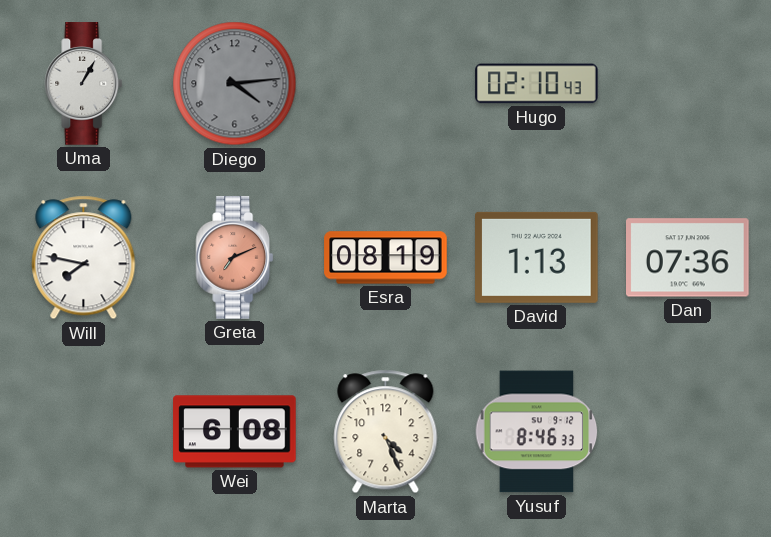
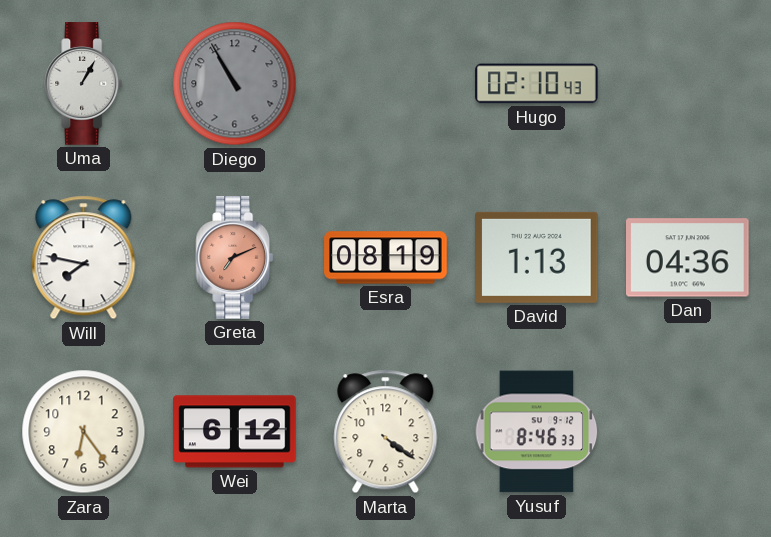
Diego: 4:14 -> 10:55
Dan: 07:36 -> 04:36
Zara: none -> 6:24
Wei: 6:08 -> 6:12
Marta: 4:26 -> 4:21
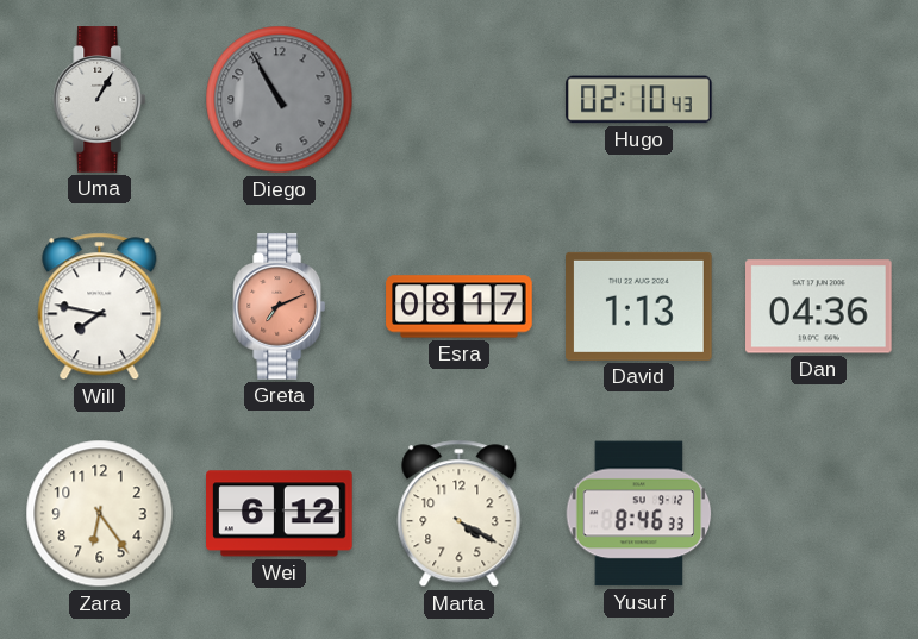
Esra: 08:19 -> 08:17
Marta: 4:21 -> 4:20
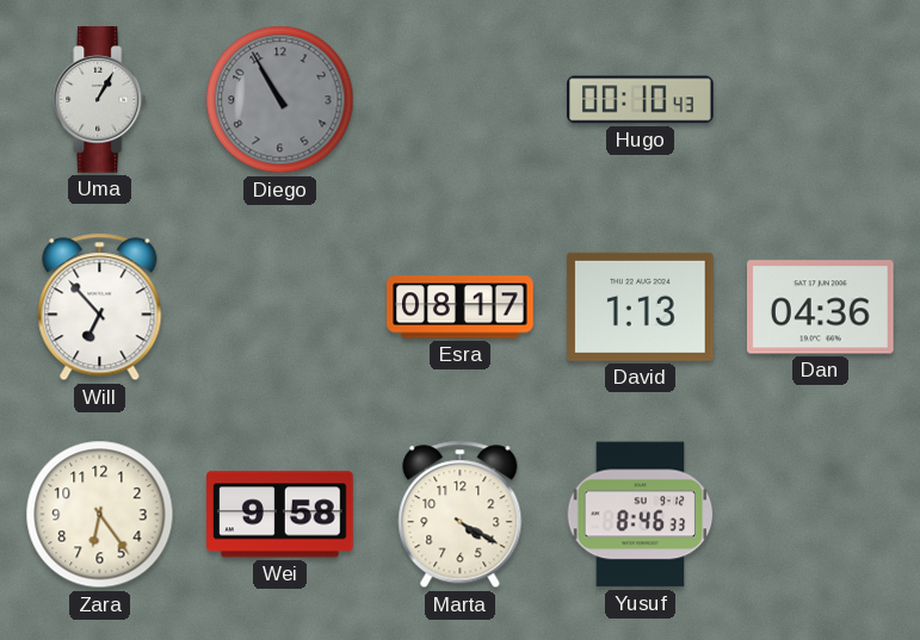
Hugo: 02:10 -> 00:10
Will: 7:47 -> 6:53
Greta: 7:11 -> none
Wei: 6:12 -> 9:58
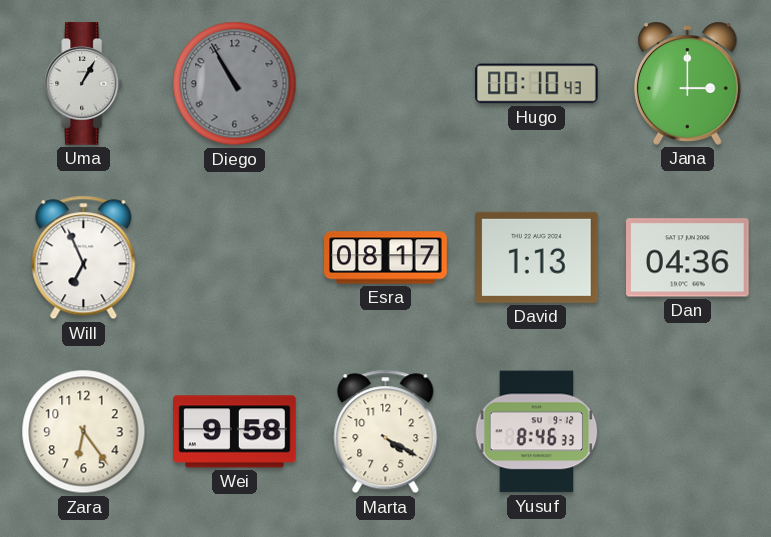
Jana: none -> 3:00
Will: 6:53 -> 6:56
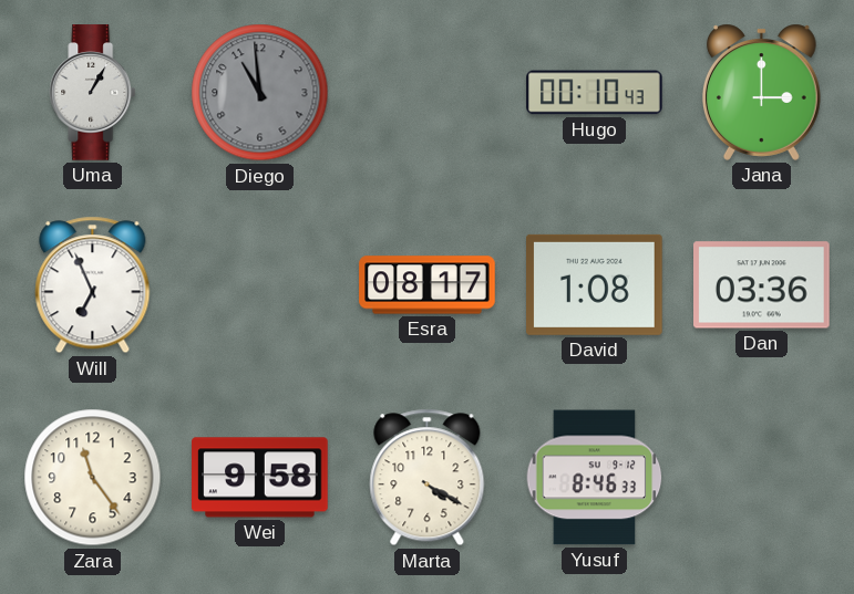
Diego: 10:55 -> 10:59
David: 1:13 -> 1:08
Dan: 04:36 -> 03:36
Zara: 6:24 -> 11:24
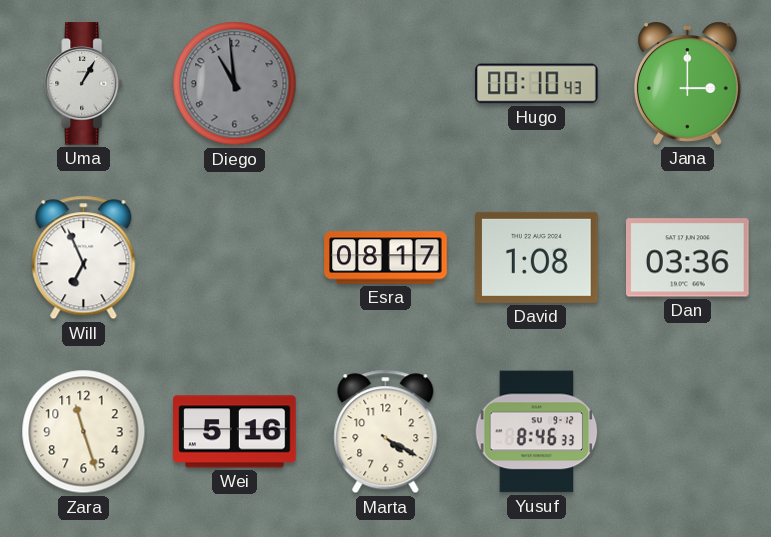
Zara: 11:24 -> 11:27
Wei: 9:58 -> 5:16
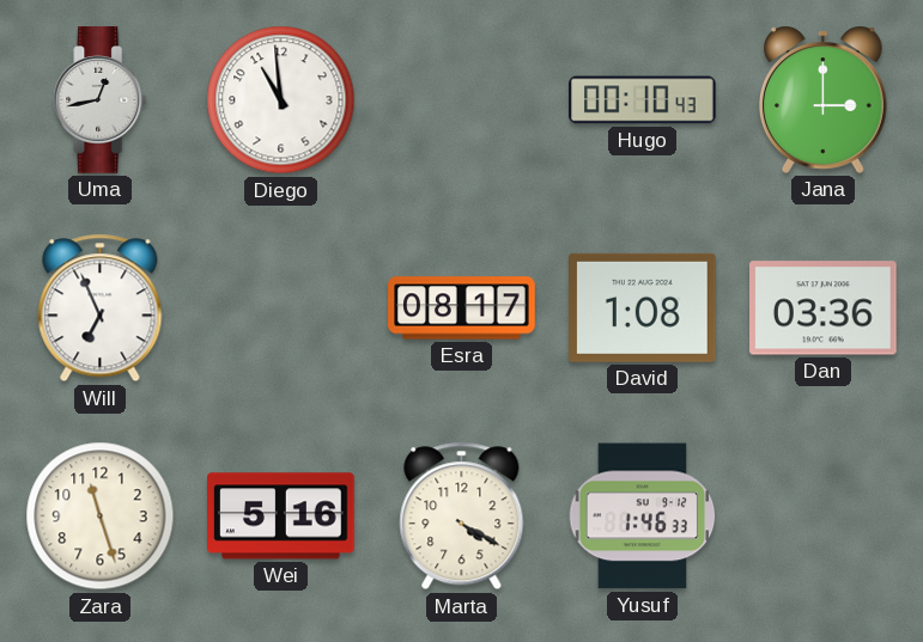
Uma: 1:05 -> 12:43
Diego dial: grey -> white
Yusuf: 8:46 -> 1:46
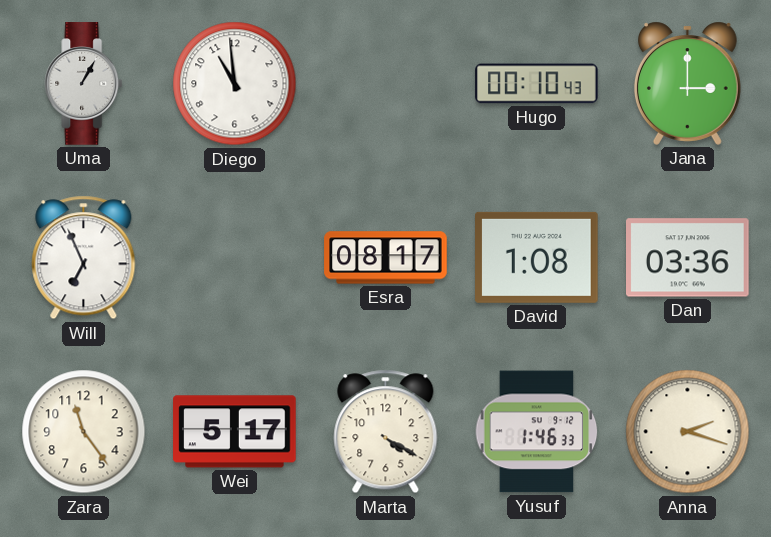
Uma: 12:43 -> 1:05
Zara: 11:27 -> 11:24
Wei: 5:16 -> 5:17
Anna: none -> 2:18
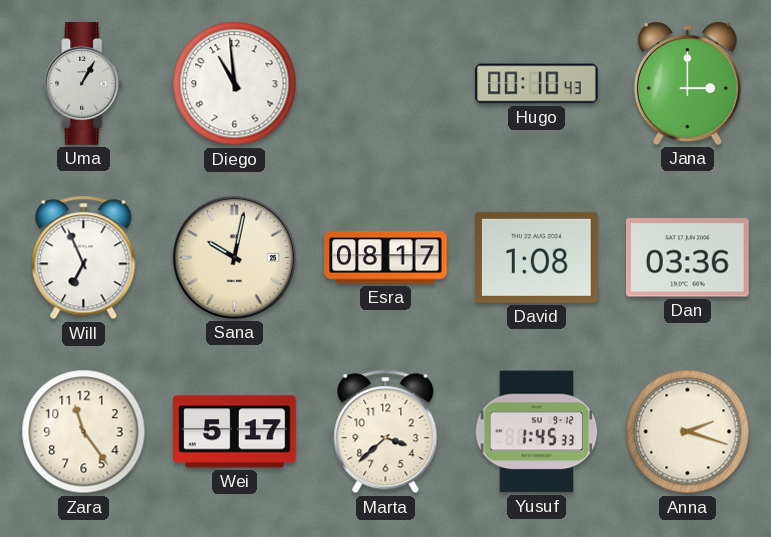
Sana: none -> 10:02
Marta: 4:20 -> 3:38
Yusuf: 1:46 -> 1:45
